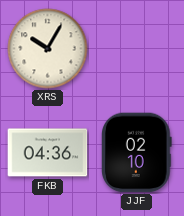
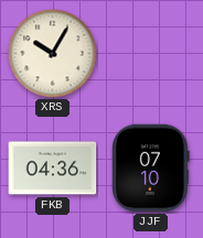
JJF: 02:10 -> 07:10
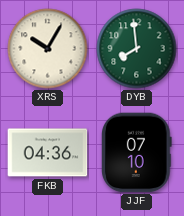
DYB: none -> 7:59
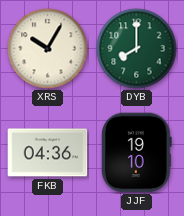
DYB: 7:59 -> 8:00
JJF: 07:10 -> 19:10
